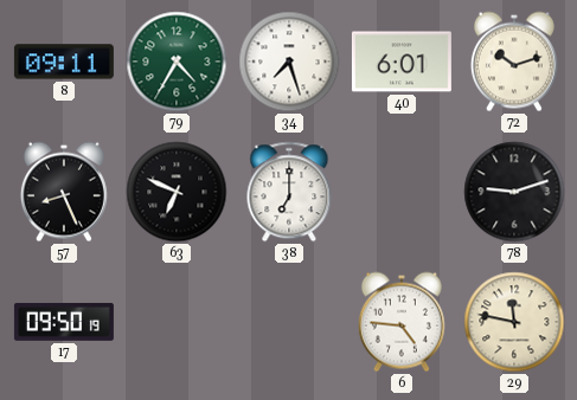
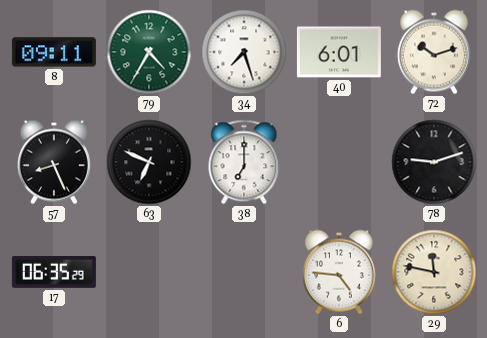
17: 09:50 -> 06:35
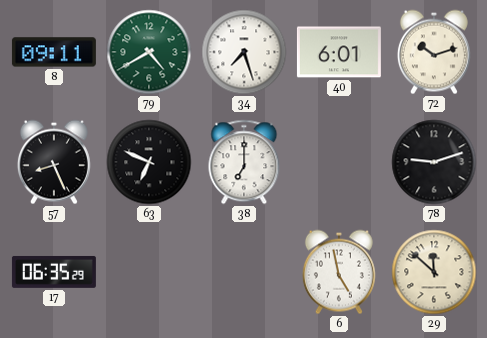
79: 4:35 -> 4:40
6: 4:46 -> 4:58
29: 11:47 -> 11:52
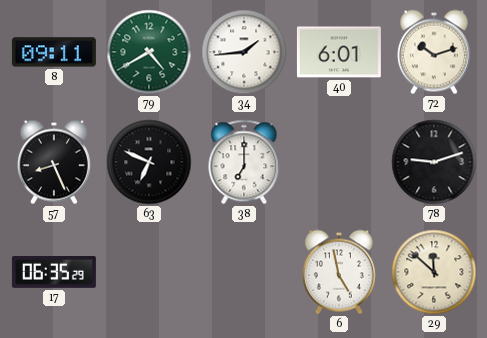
34: 7:27 -> 1:44
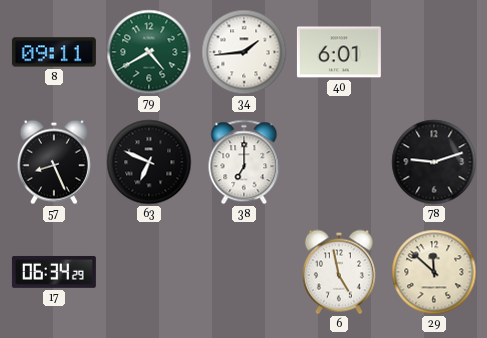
72: 10:12 -> none
17: 06:35 -> 06:34
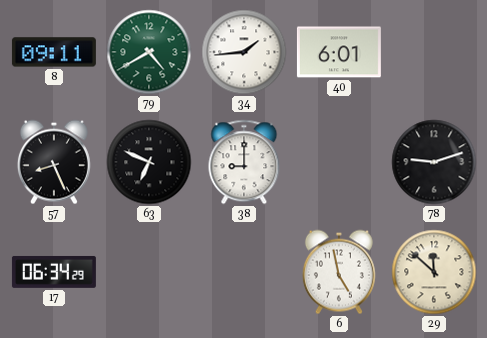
38: 7:00 -> 9:00
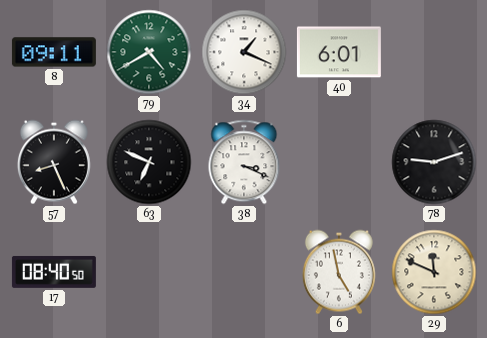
34: 1:44 -> 1:19
38: 9:00 -> 3:19
17: 06:34 -> 08:40
29: 11:52 -> 11:49
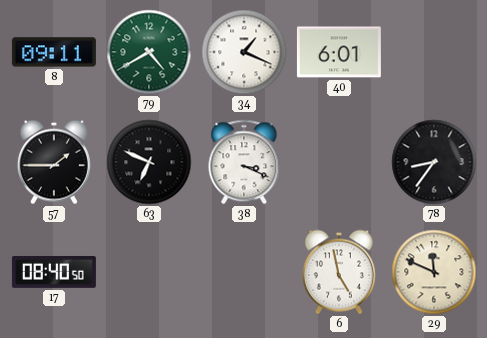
57: 8:26 -> 1:45
78: 9:12 -> 8:36
